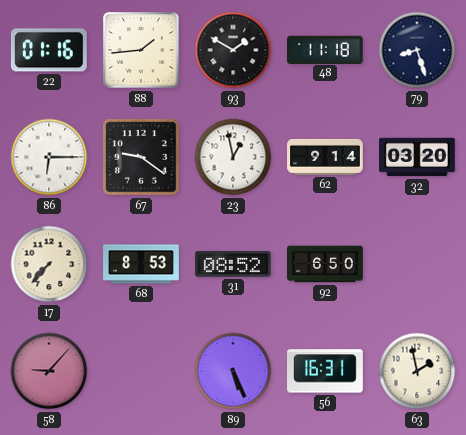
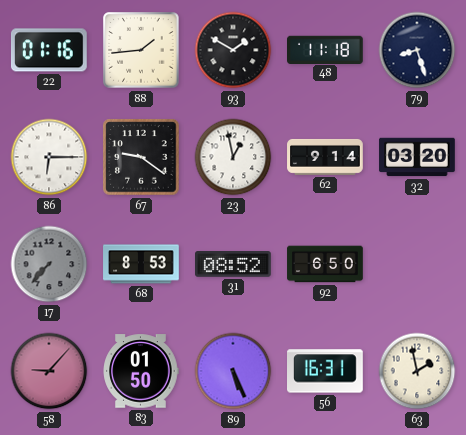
17 dial: cream -> grey
83: none -> 01:50
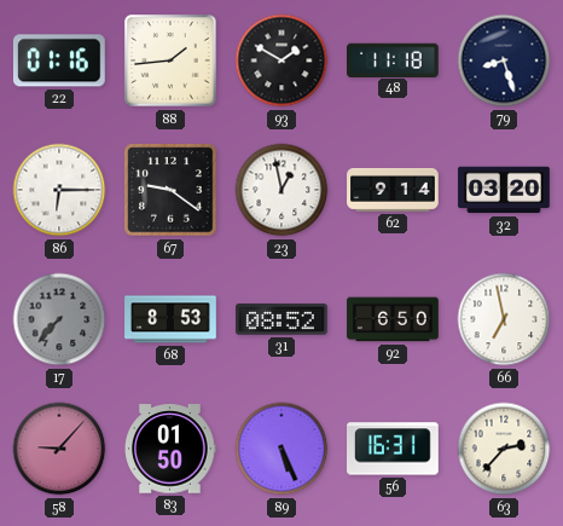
66: none -> 6:58
63: 1:58 -> 2:37
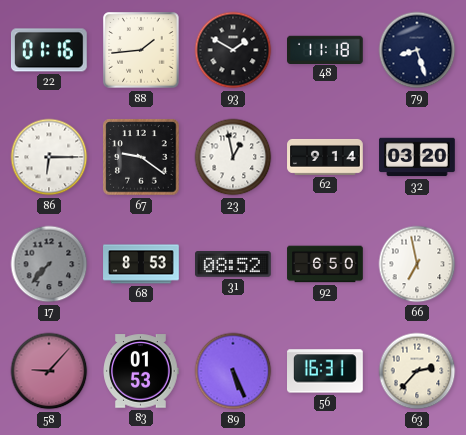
83: 01:50 -> 01:53
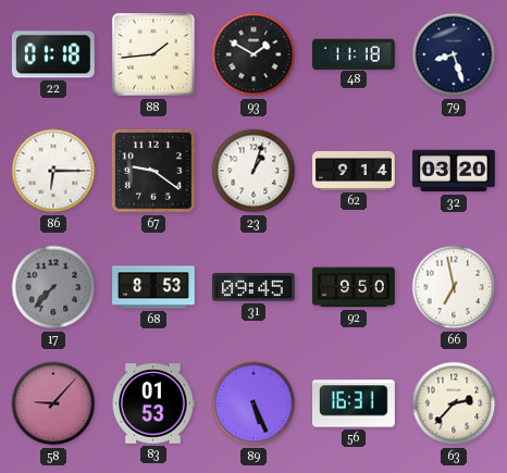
22: 01:16 -> 01:18
23: 12:58 -> 1:03
31: 08:52 -> 09:45
92: 6:50 -> 9:50
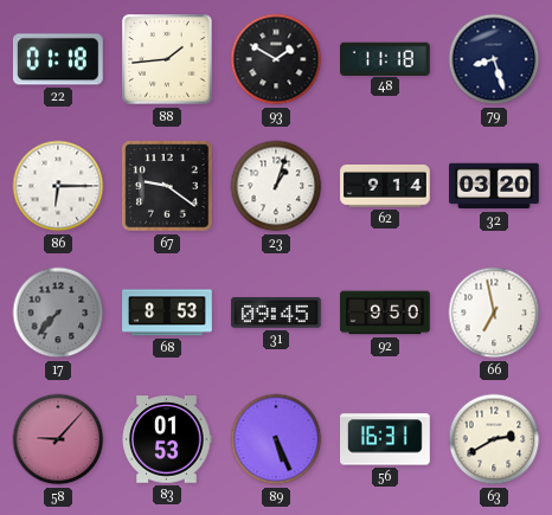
63: 2:37 -> 2:40
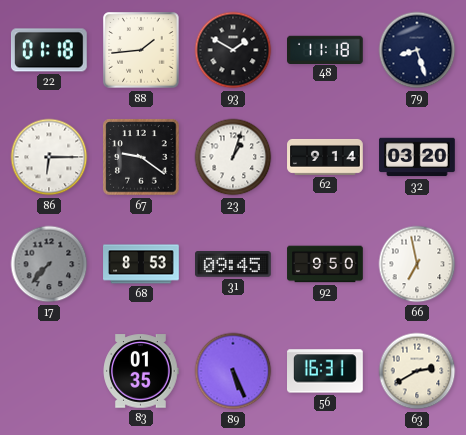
58: 9:07 -> none
83: 01:53 -> 01:35
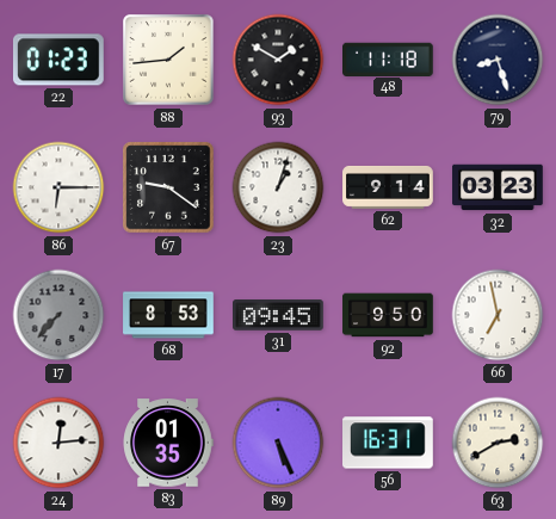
22: 01:18 -> 01:23
32: 03:20 -> 03:23
24: none -> 12:14
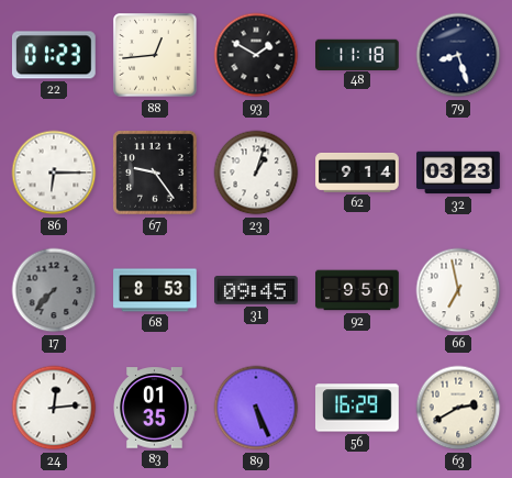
88: 1:44 -> 12:44
67: 9:21 -> 9:24
56: 16:31 -> 16:29
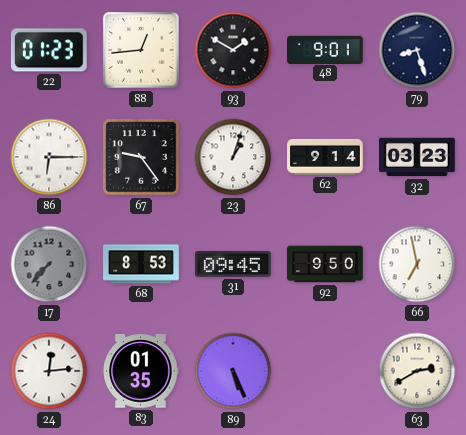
48: 11:18 -> 9:01
56: 16:29 -> none
